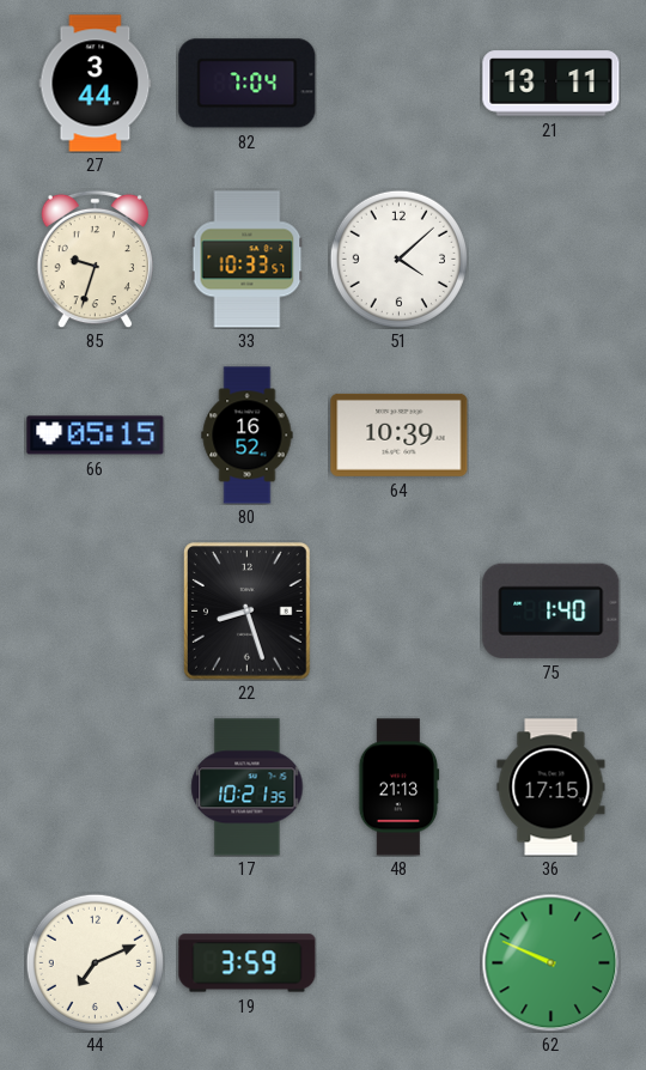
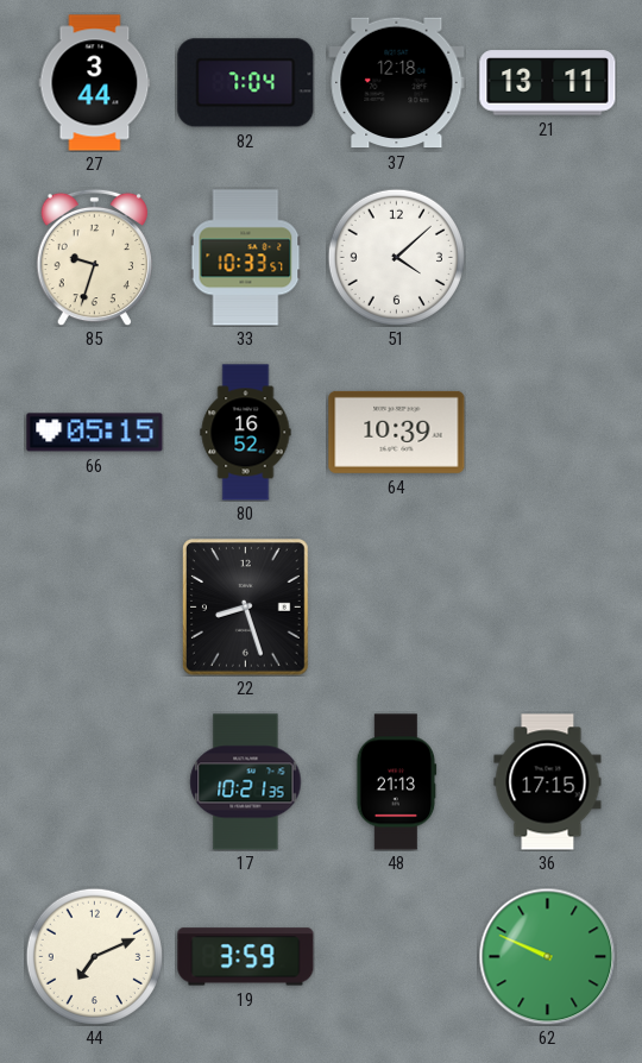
37: none -> 12:18
75: 1:40 -> none
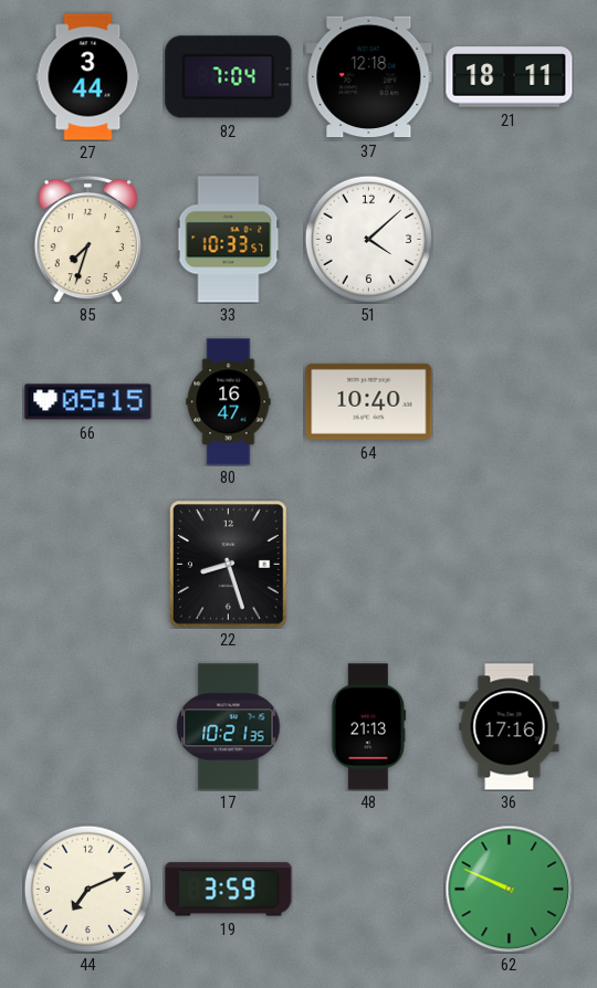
21: 13:11 -> 18:11
85: 9:33 -> 7:33
80: 16:52 -> 16:47
64: 10:39 -> 10:40
36: 17:15 -> 17:16
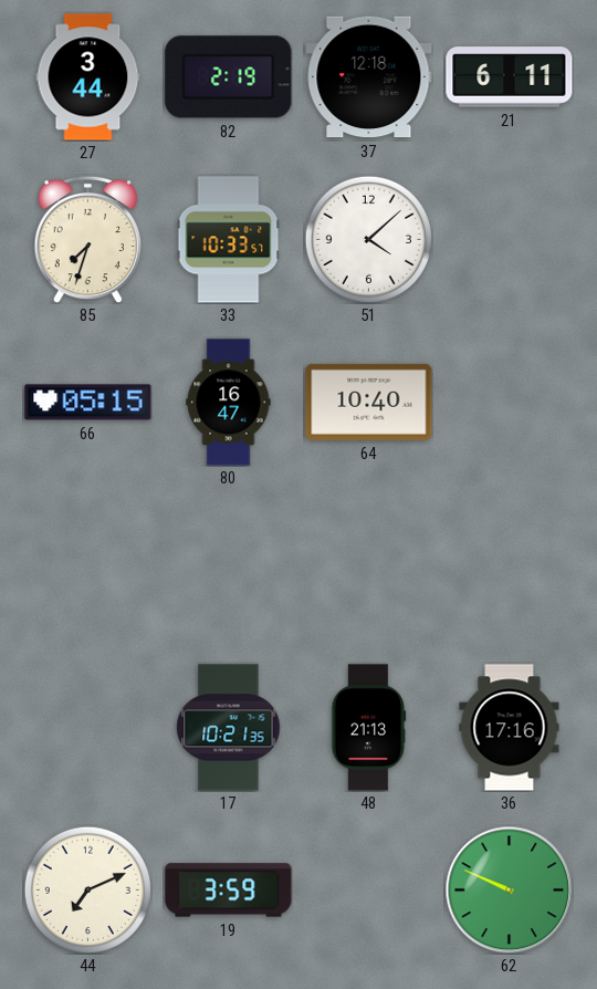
82: 7:04 -> 2:19
21: 18:11 -> 6:11
22: 8:27 -> none
